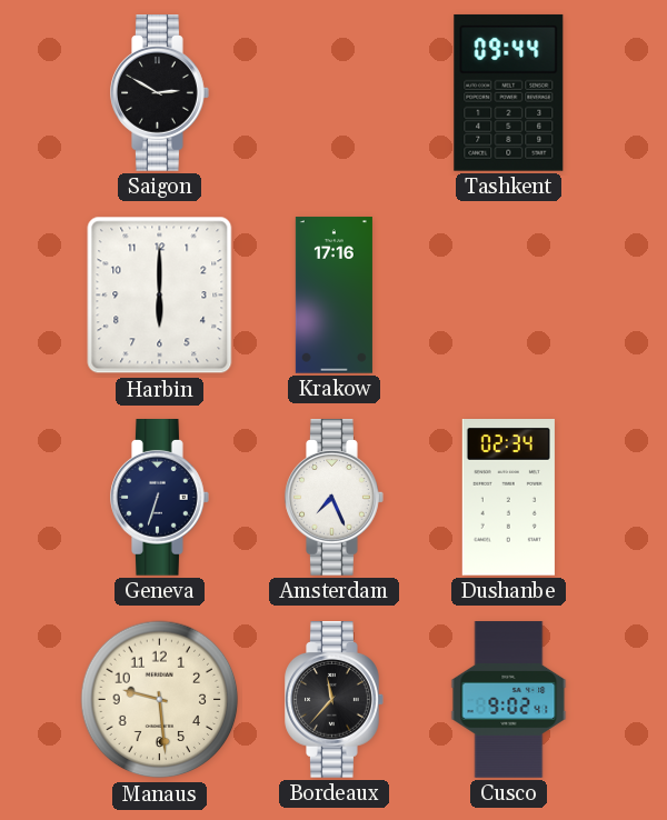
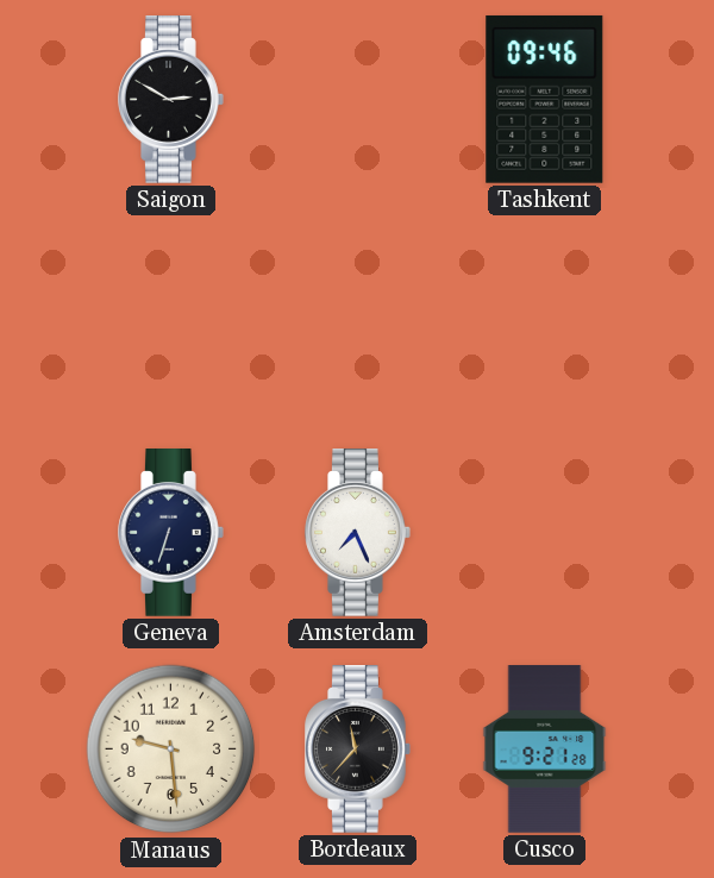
Tashkent: 09:44 -> 09:46
Harbin: 6:00 -> none
Krakow: 17:16 -> none
Dushanbe: 02:34 -> none
Cusco: 9:02 -> 9:21
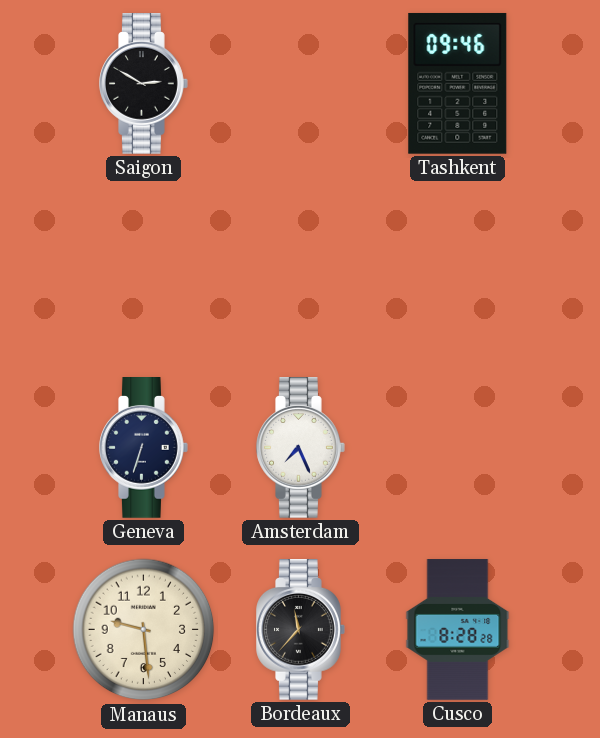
Cusco: 9:21 -> 8:28
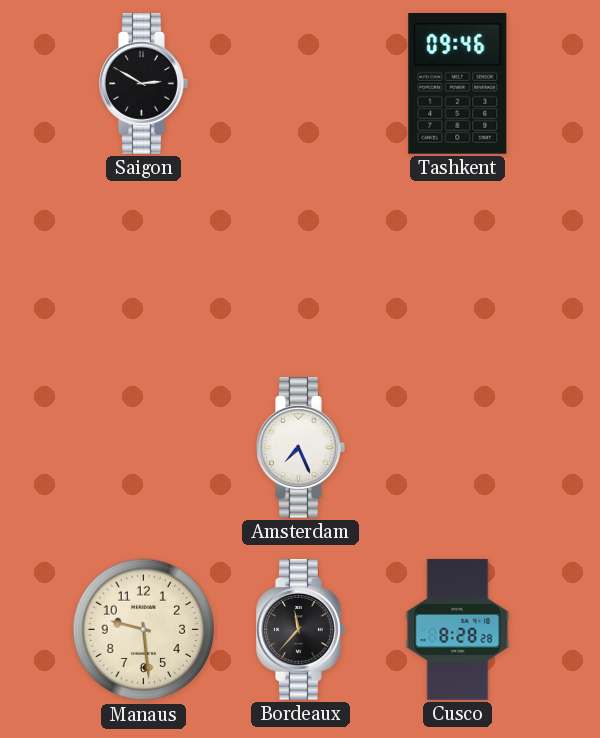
Geneva: 6:33 -> none
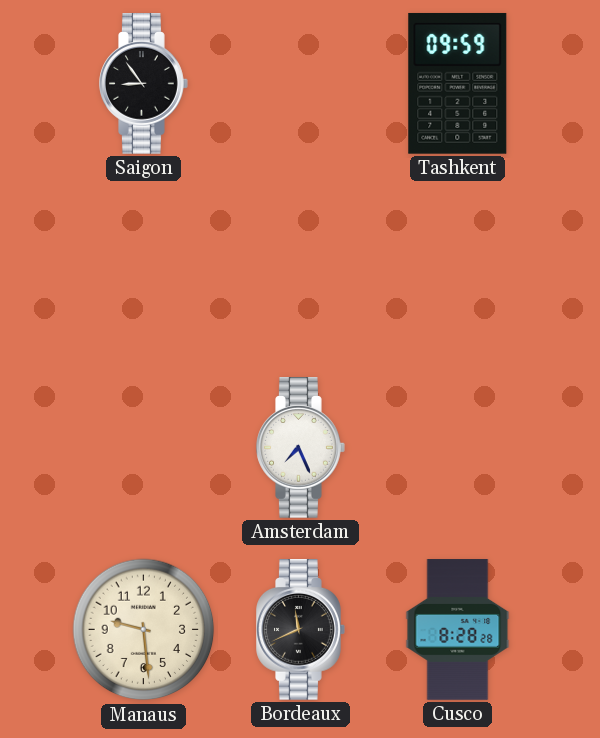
Saigon: 2:50 -> 8:54
Tashkent: 09:46 -> 09:59
Bordeaux: 11:37 -> 11:41
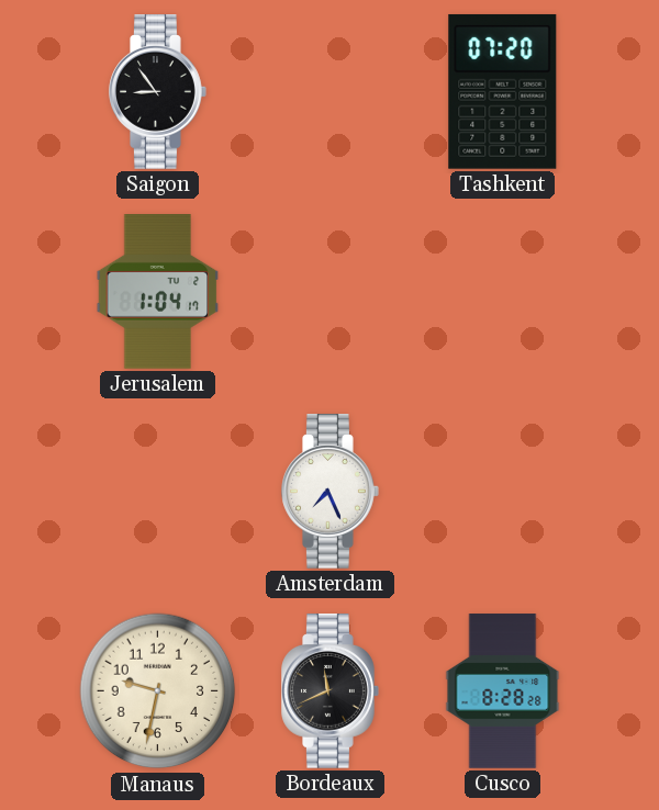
Tashkent: 09:59 -> 07:20
Jerusalem: none -> 1:04
Manaus: 9:29 -> 9:32
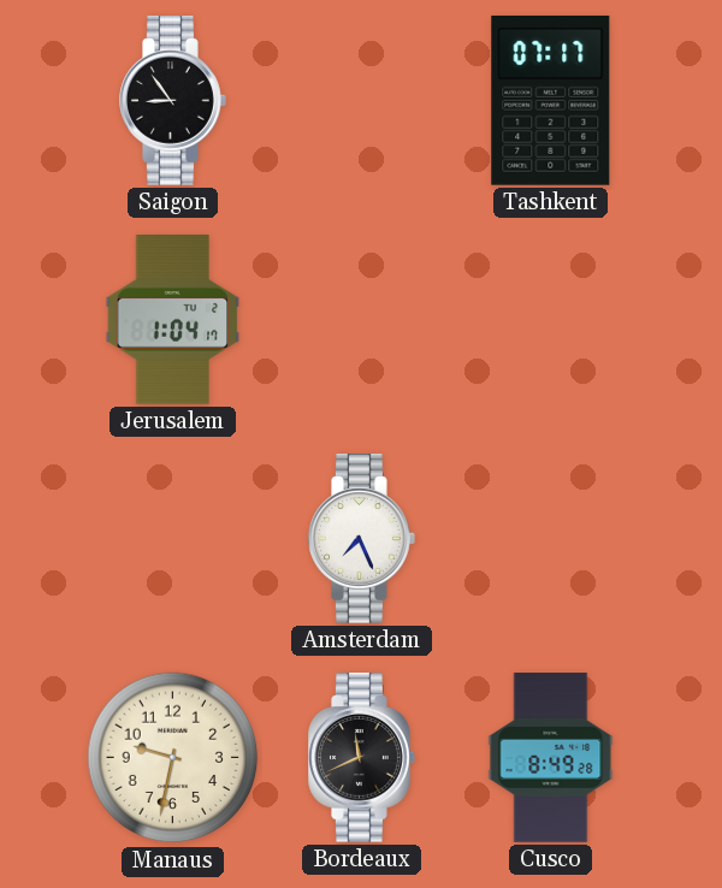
Tashkent: 07:20 -> 07:17
Cusco: 8:28 -> 8:49
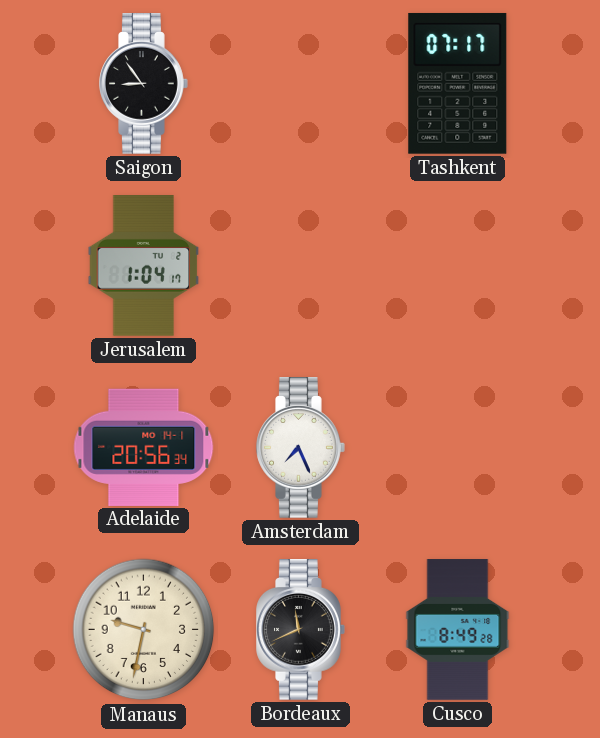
Adelaide: none -> 20:56
